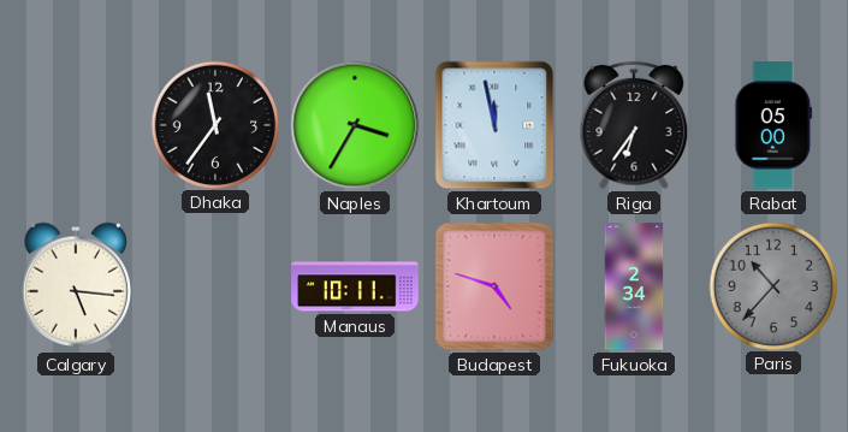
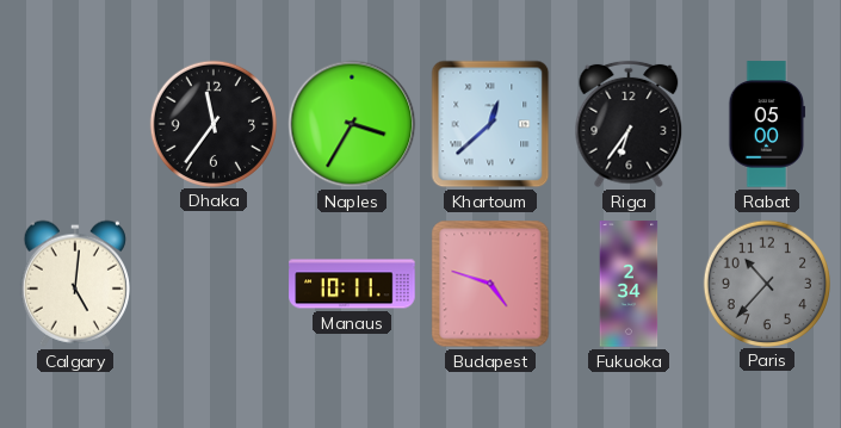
Khartoum: 11:58 -> 12:38
Calgary: 5:16 -> 5:01
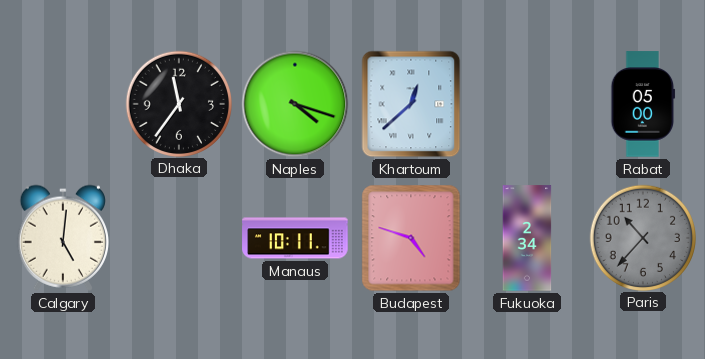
Naples: 3:35 -> 4:18
Riga: 6:36 -> none
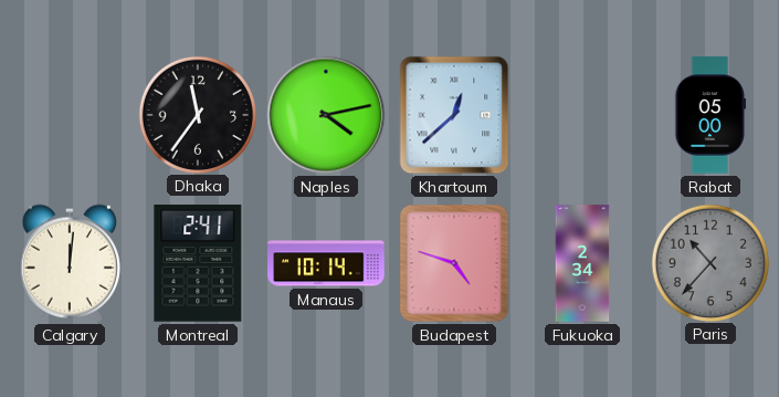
Naples: 4:18 -> 4:13
Calgary: 5:01 -> 12:01
Montreal: none -> 2:41
Manaus: 10:11 -> 10:14
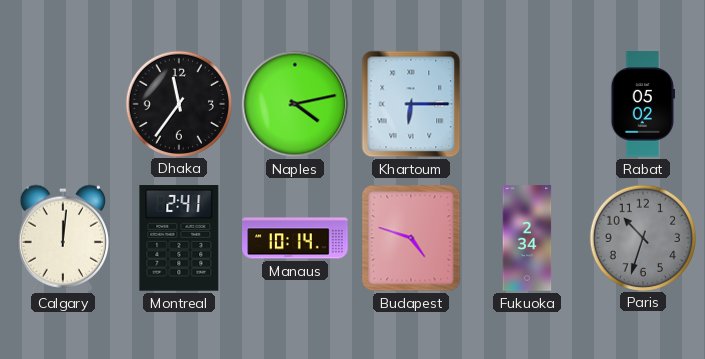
Khartoum: 12:38 -> 6:15
Rabat: 05:00 -> 05:02
Paris: 10:37 -> 10:33
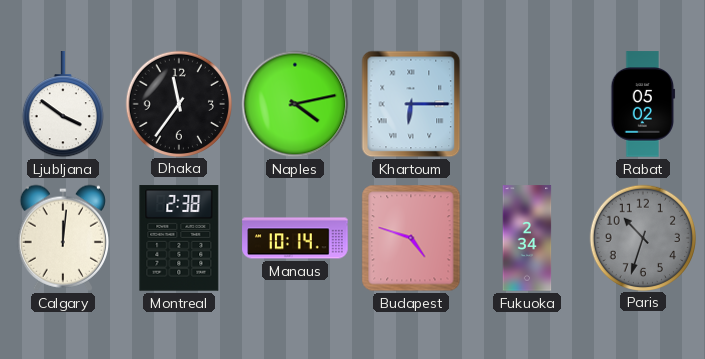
Ljubljana: none -> 3:51
Montreal: 2:41 -> 2:38
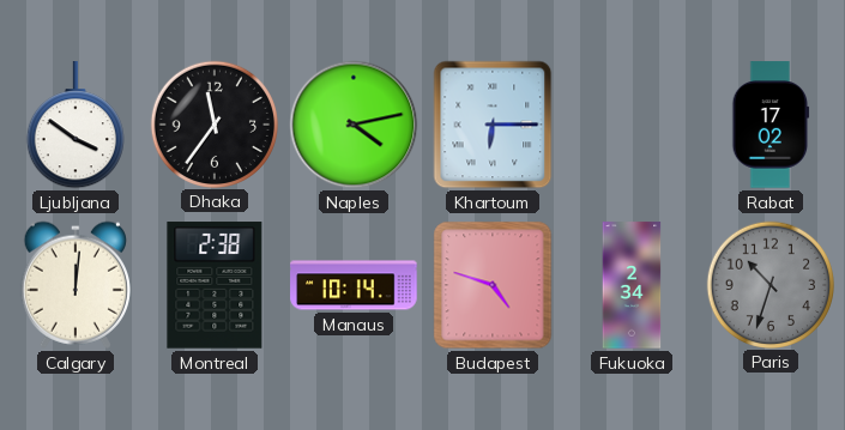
Rabat: 05:02 -> 17:02
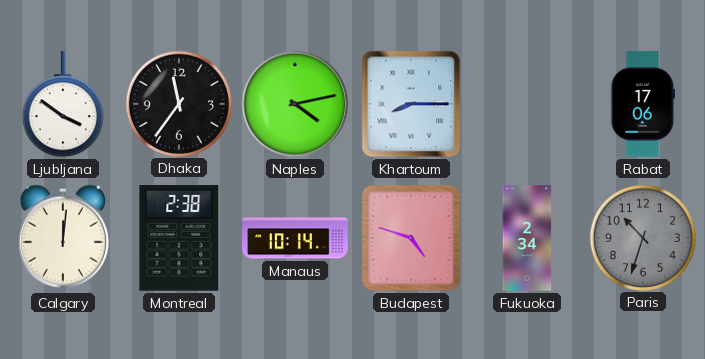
Khartoum: 6:15 -> 8:15
Rabat: 17:02 -> 17:06
